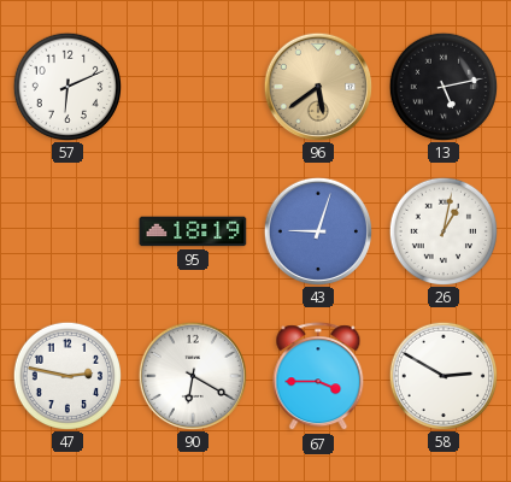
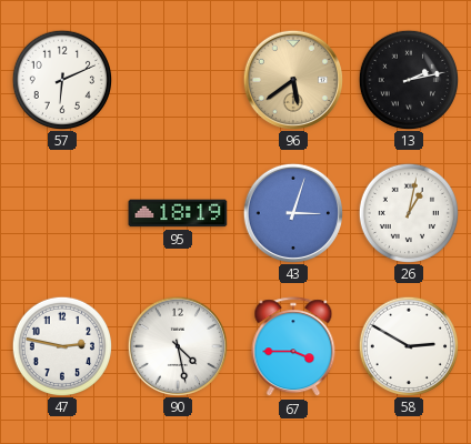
13: 5:13 -> 2:13
43: 9:03 -> 3:03
90: 6:20 -> 4:28
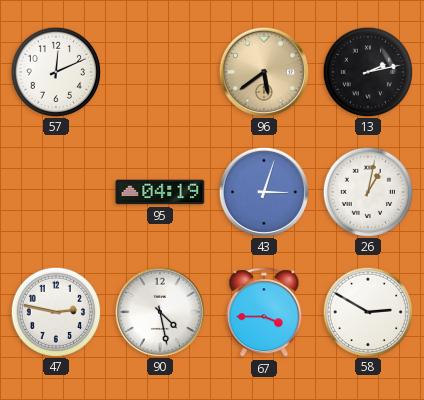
57: 6:11 -> 12:11
95: 18:19 -> 04:19
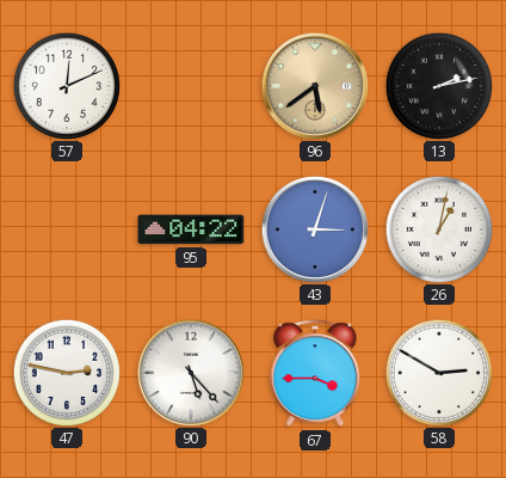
95: 04:19 -> 04:22
90: 4:28 -> 5:23
